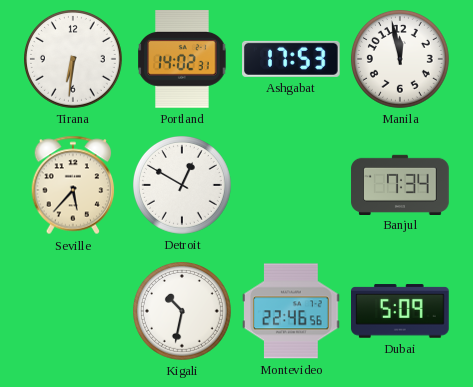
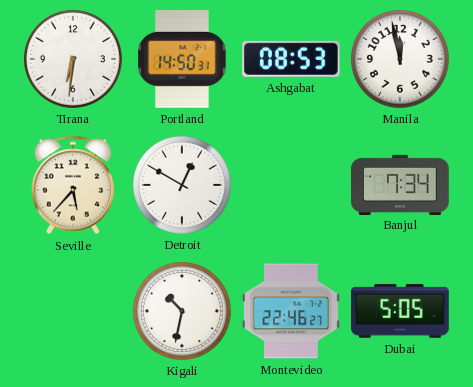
Portland: 14:02 -> 14:50
Ashgabat: 17:53 -> 08:53
Montevideo: 22:46:56 -> 22:46:27
Dubai: 5:09 -> 5:05
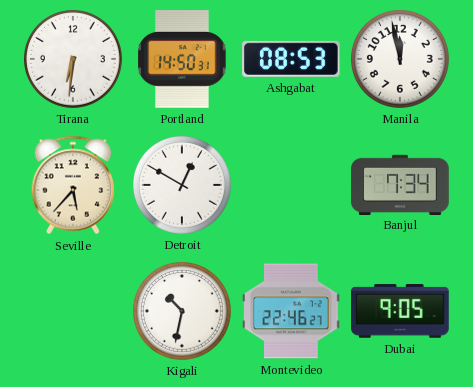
Dubai: 5:05 -> 9:05
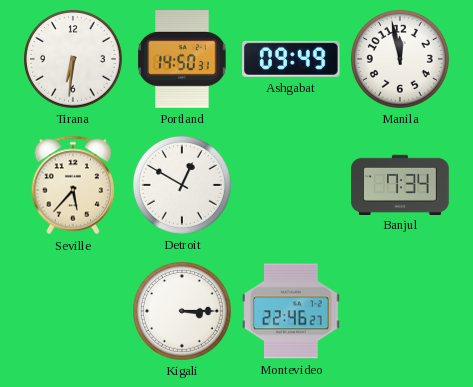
Ashgabat: 08:53 -> 09:49
Kigali: 10:32 -> 3:15
Dubai: 9:05 -> none
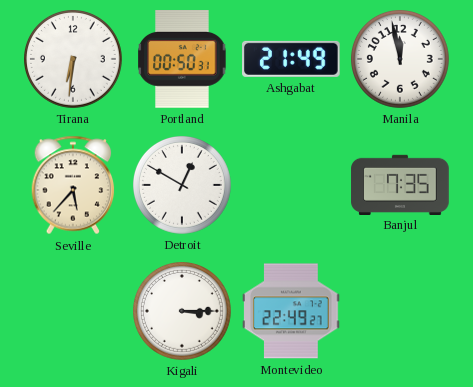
Portland: 14:50 -> 00:50
Ashgabat: 09:49 -> 21:49
Banjul: 7:34 -> 7:35
Montevideo: 22:46 -> 22:49
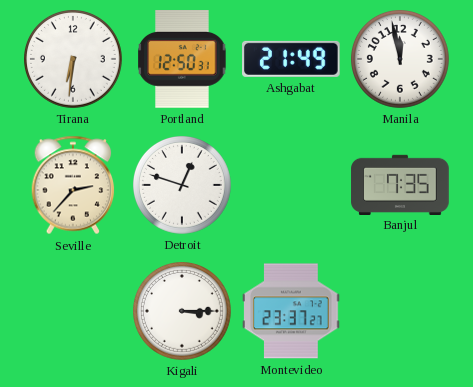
Portland: 00:50 -> 12:50
Seville: 5:37 -> 2:37
Detroit: 12:50 -> 12:48
Montevideo: 22:49 -> 23:37
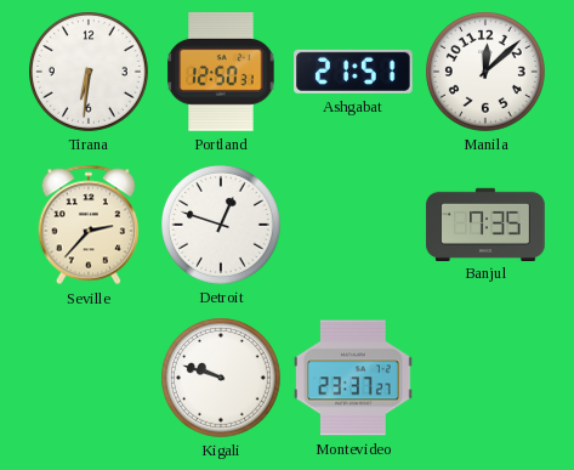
Ashgabat: 21:49 -> 21:51
Manila: 11:58 -> 12:08
Kigali: 3:15 -> 9:48
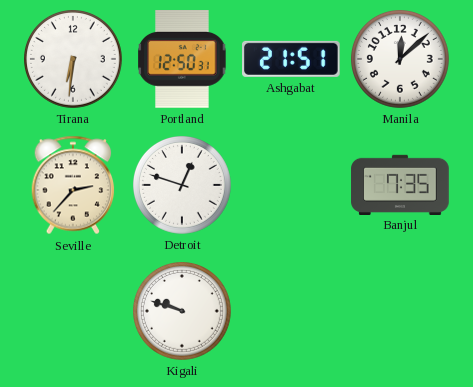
Montevideo: 23:37 -> none
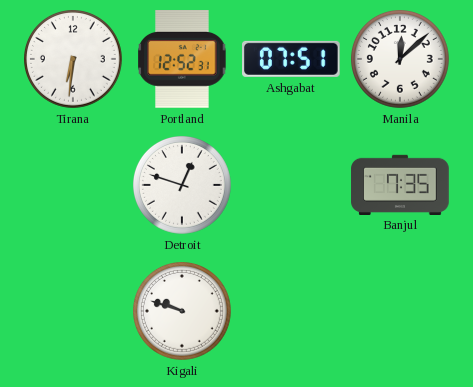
Portland: 12:50 -> 12:52
Ashgabat: 21:51 -> 07:51
Seville: 2:37 -> none
